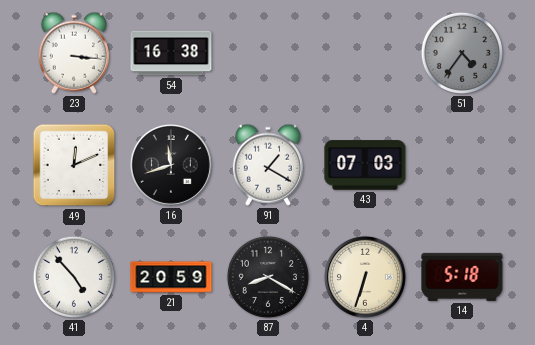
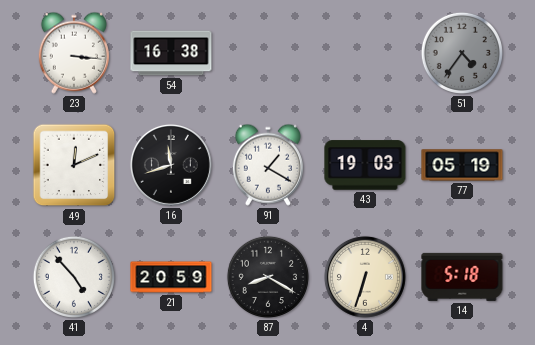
43: 07:03 -> 19:03
77: none -> 05:19
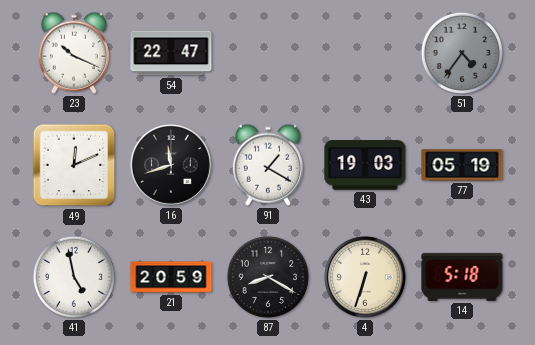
23: 3:16 -> 10:19
54: 16:38 -> 22:47
41: 4:53 -> 4:58
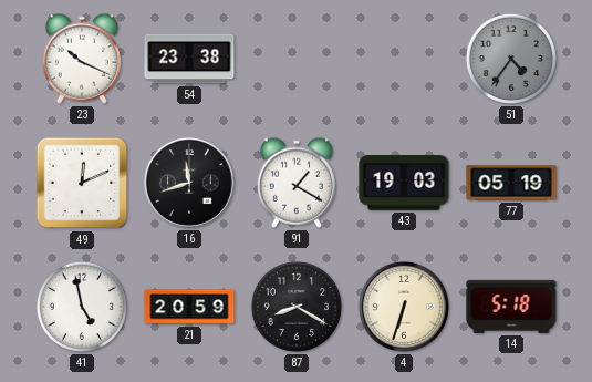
54: 22:47 -> 23:38
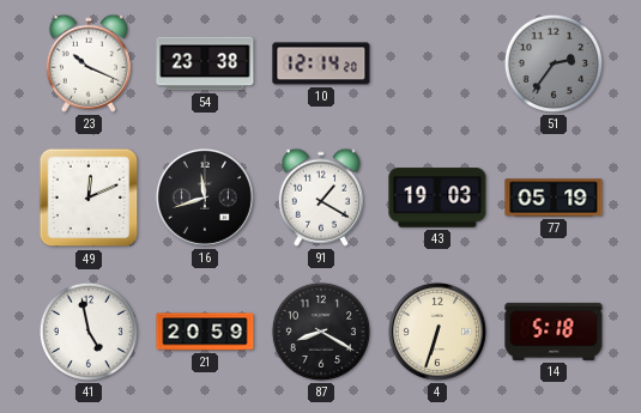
10: none -> 12:14
51: 4:36 -> 2:36
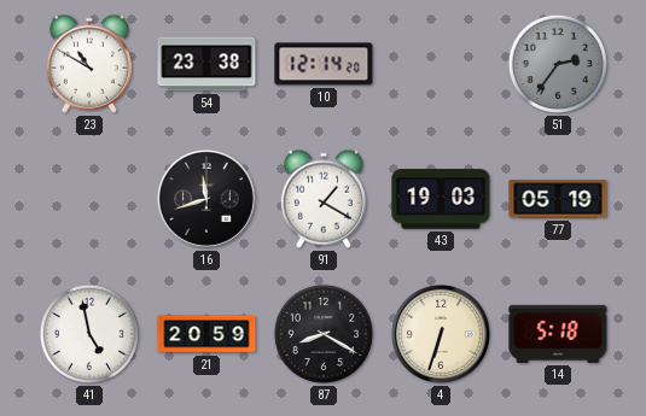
23: 10:19 -> 10:50
49: 12:11 -> none
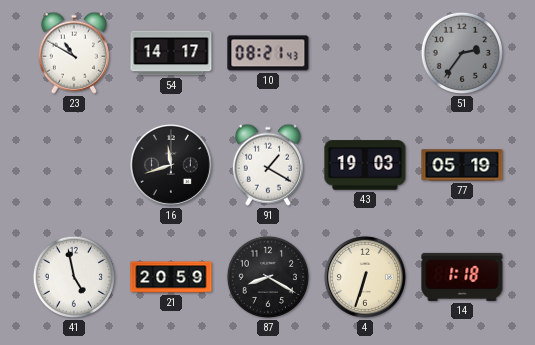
54: 23:38 -> 14:17
10: 12:14 -> 08:21
14: 5:18 -> 1:18
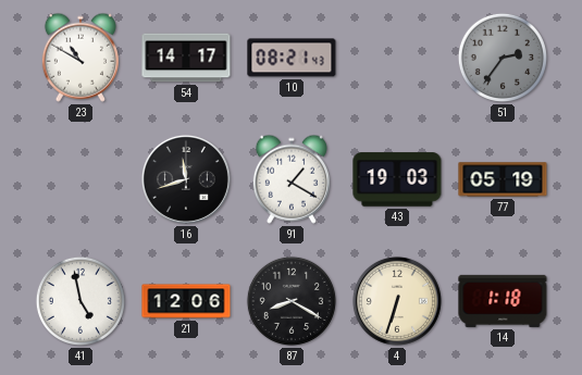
21: 20:59 -> 12:06
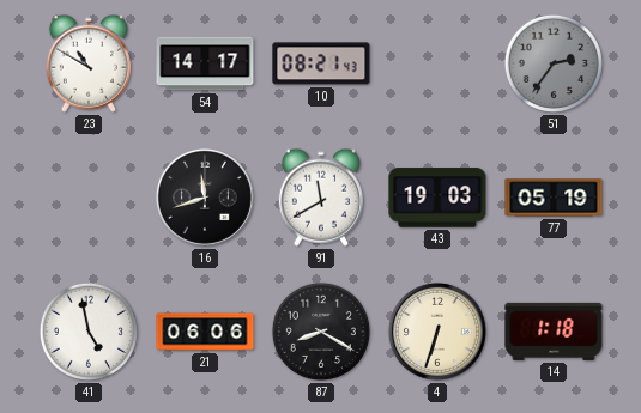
91: 1:20 -> 11:40
21: 12:06 -> 06:06
